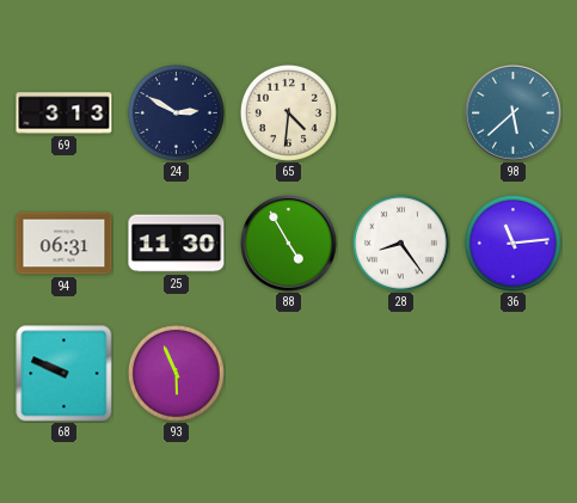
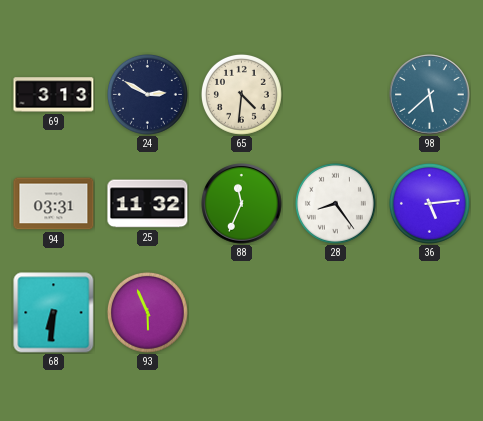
94: 06:31 -> 03:31
25: 11:30 -> 11:32
88: 4:55 -> 11:34
36: 11:14 -> 5:14
68: 9:49 -> 6:31
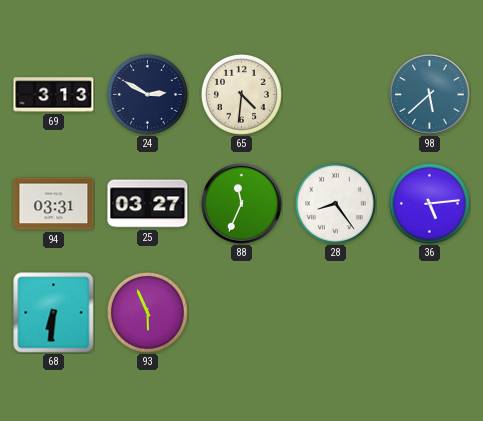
25: 11:32 -> 03:27
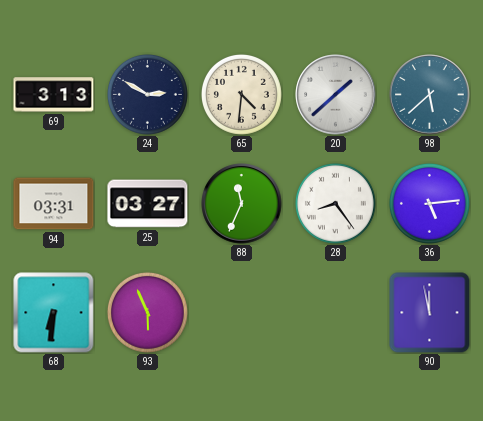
20: none -> 1:38
90: none -> 11:58
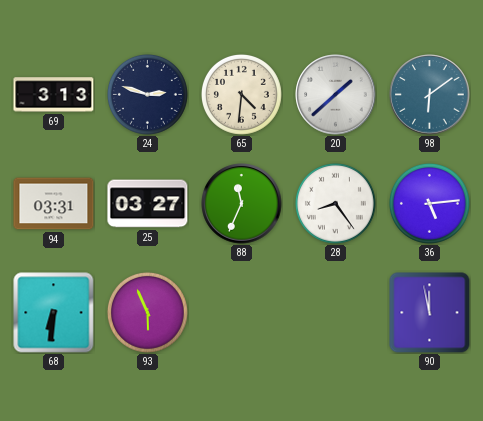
24: 2:50 -> 2:48
98: 5:38 -> 6:09
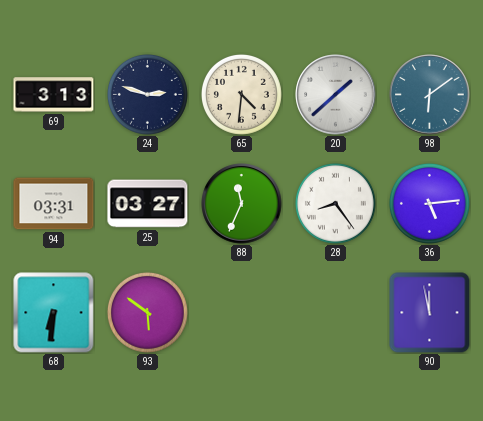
93: 5:56 -> 5:51
